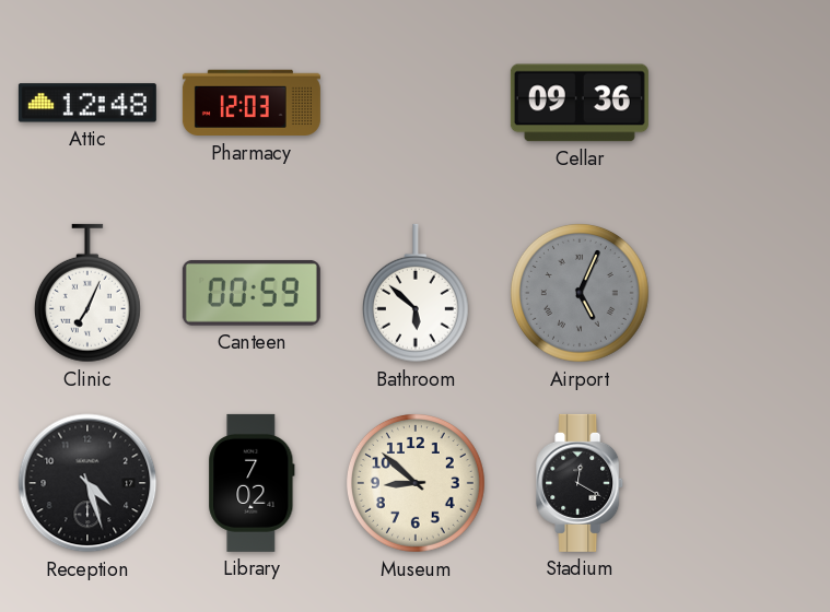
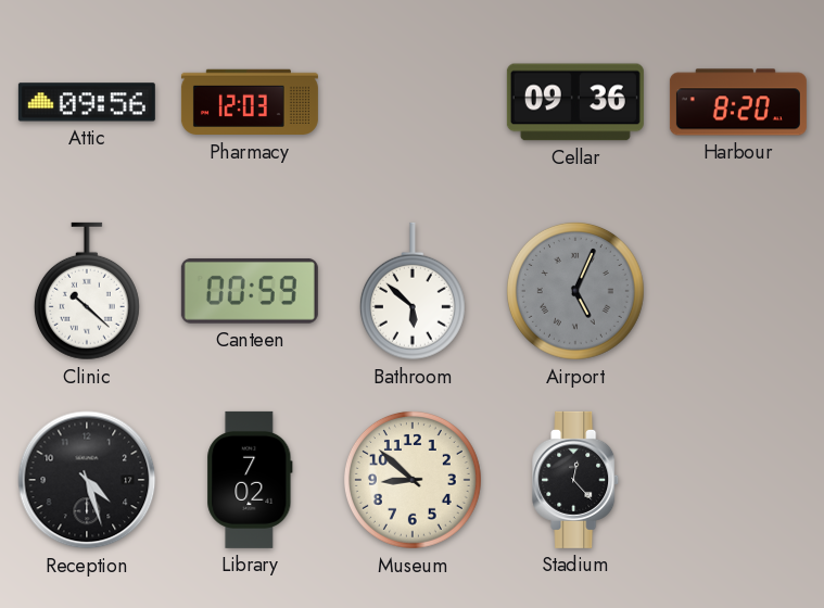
Attic: 12:48 -> 09:56
Harbour: none -> 8:20
Clinic: 7:04 -> 10:22
Stadium: 12:20 -> 12:23
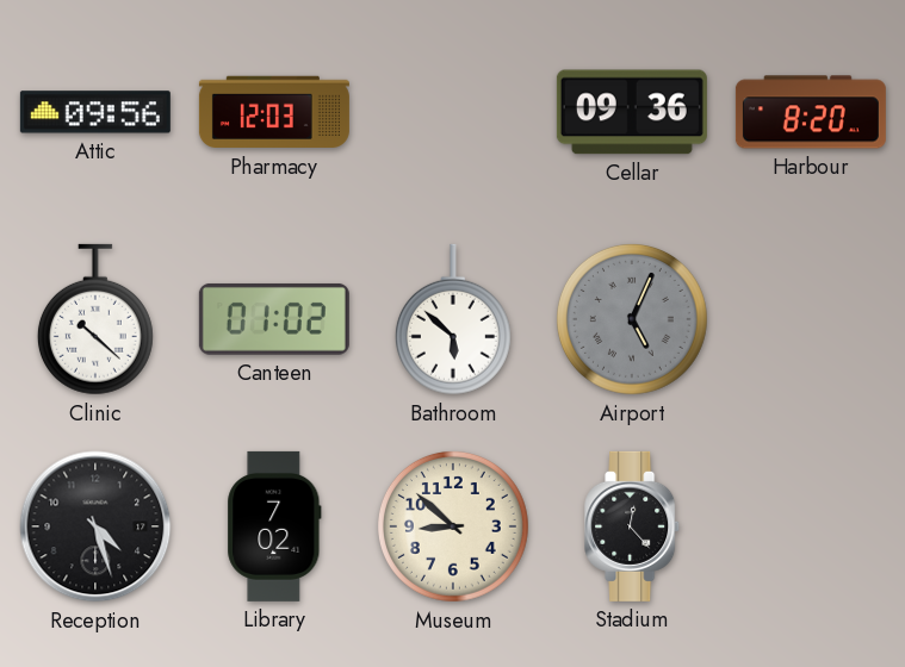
Canteen: 00:59 -> 01:02
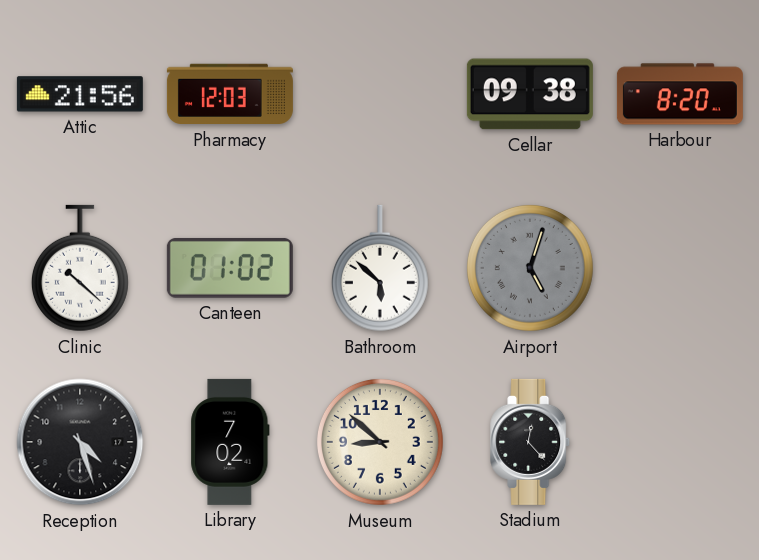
Attic: 09:56 -> 21:56
Cellar: 09:36 -> 09:38
Airport: 5:04 -> 5:03
